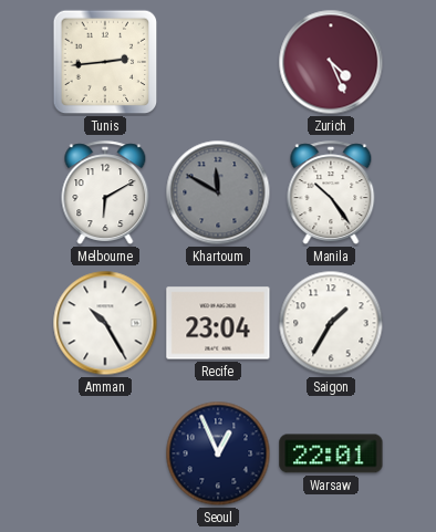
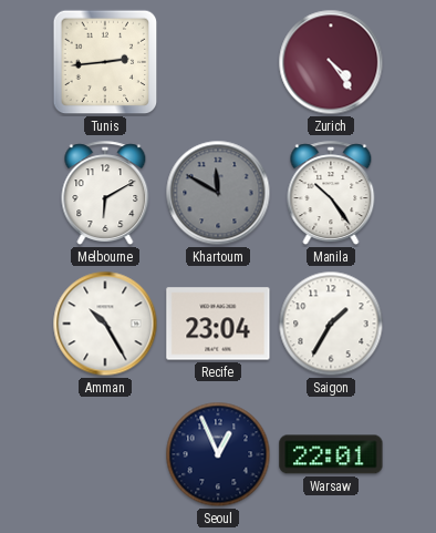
Zurich: 4:26 -> 4:24
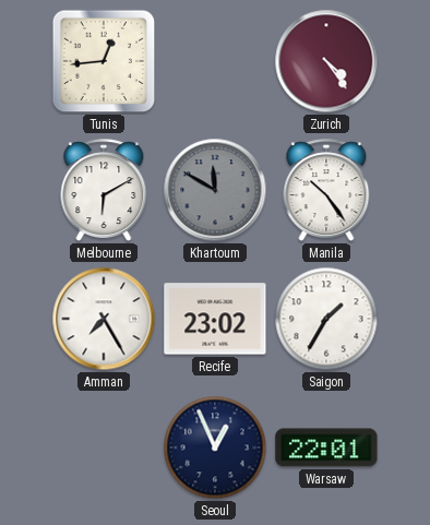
Tunis: 2:44 -> 12:44
Amman: 10:25 -> 7:25
Recife: 23:04 -> 23:02
